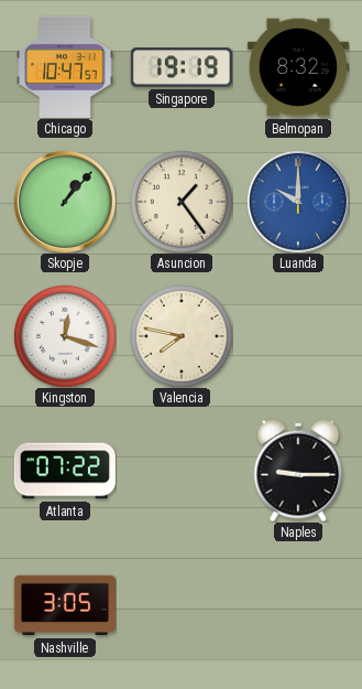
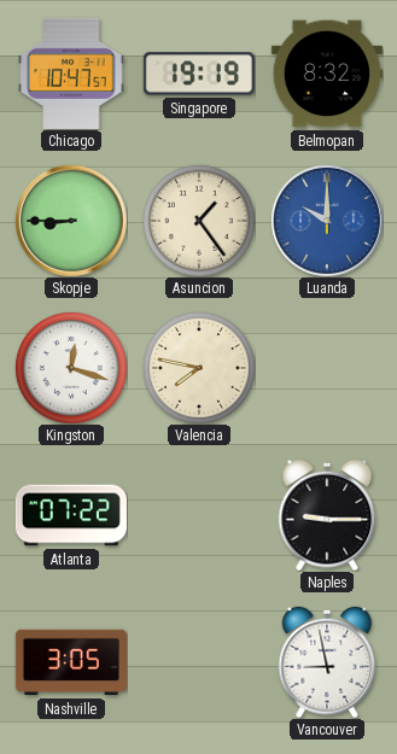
Skopje: 1:07 -> 8:45
Vancouver: none -> 8:58
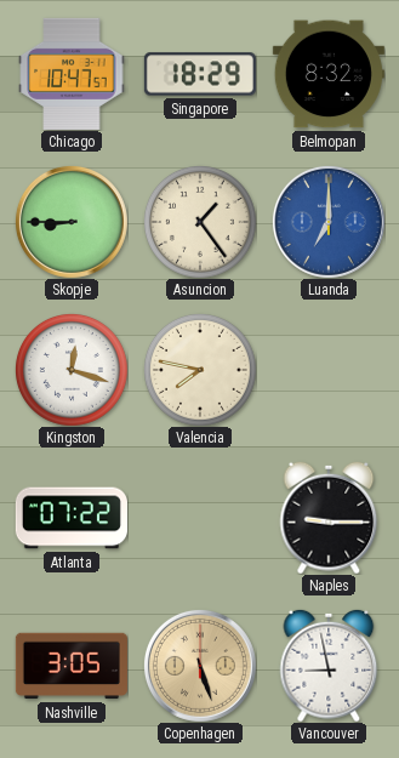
Singapore: 19:19 -> 18:29
Luanda: 10:00 -> 7:00
Copenhagen: none -> 5:27
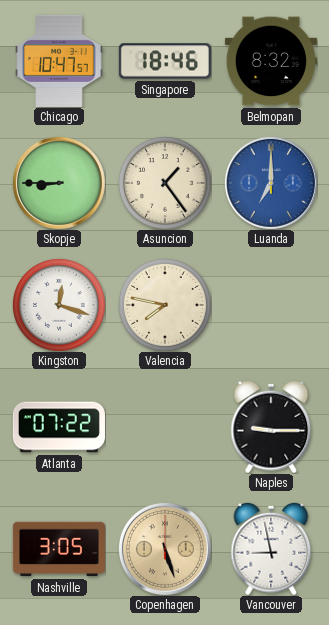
Singapore: 18:29 -> 18:46
